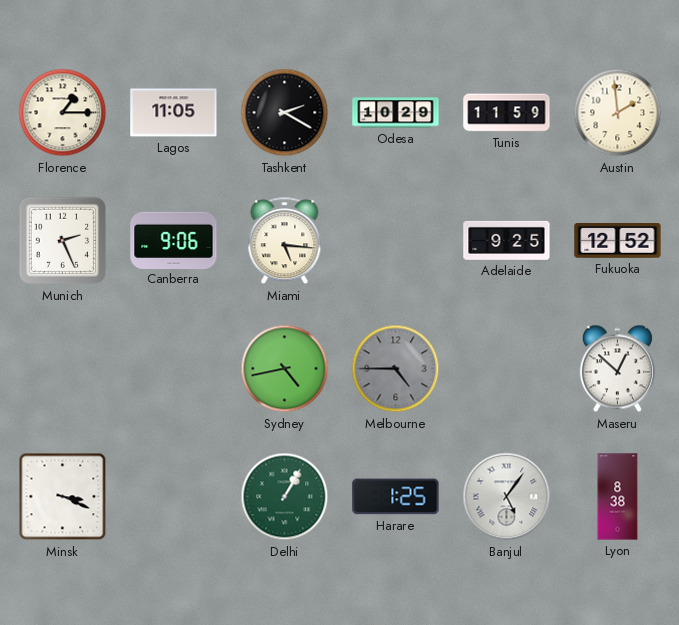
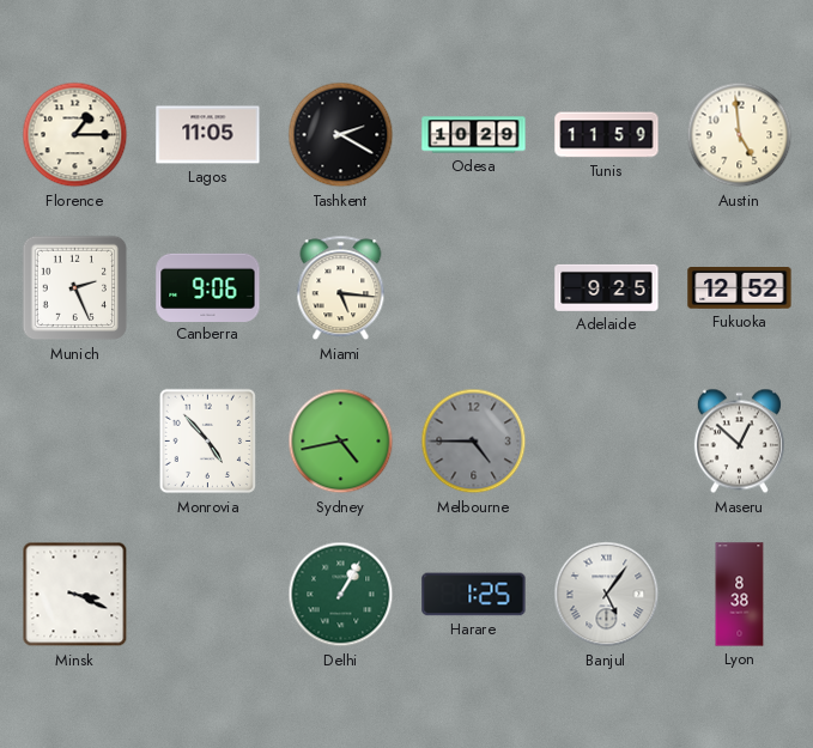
Austin: 1:59 -> 4:59
Monrovia: none -> 4:53
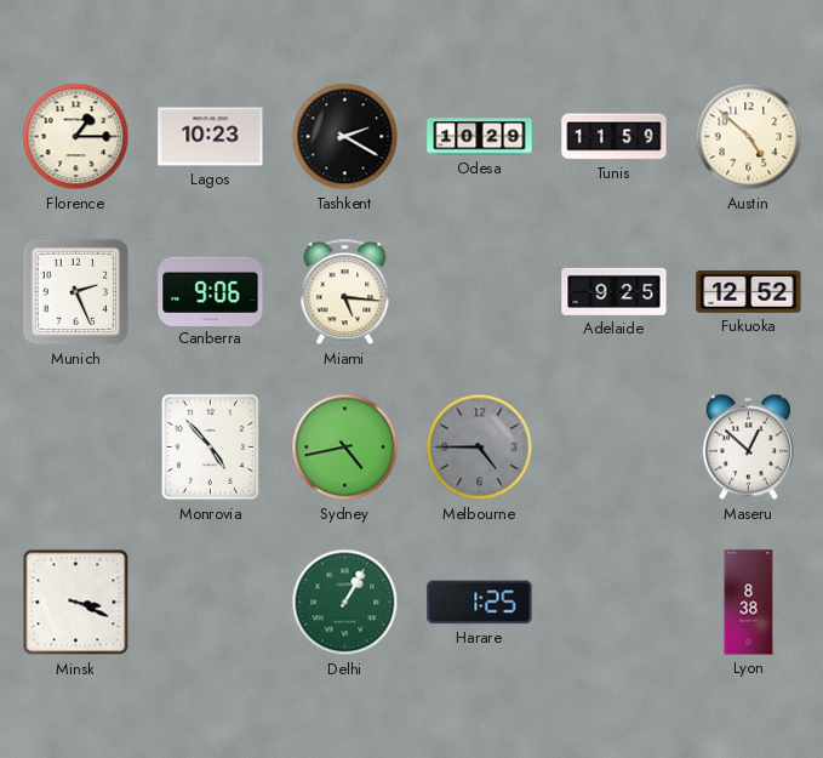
Lagos: 11:05 -> 10:23
Austin: 4:59 -> 4:52
Banjul: 5:06 -> none
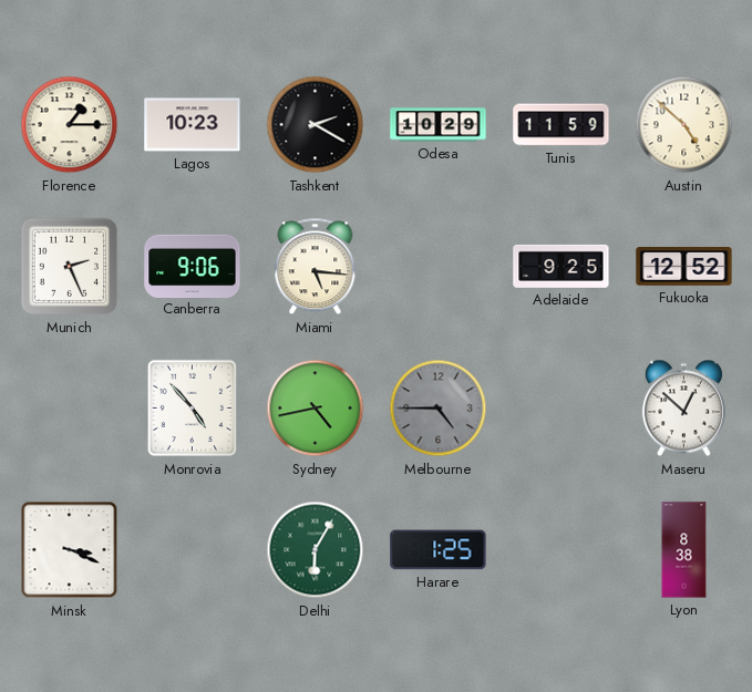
Delhi: 1:05 -> 6:05
